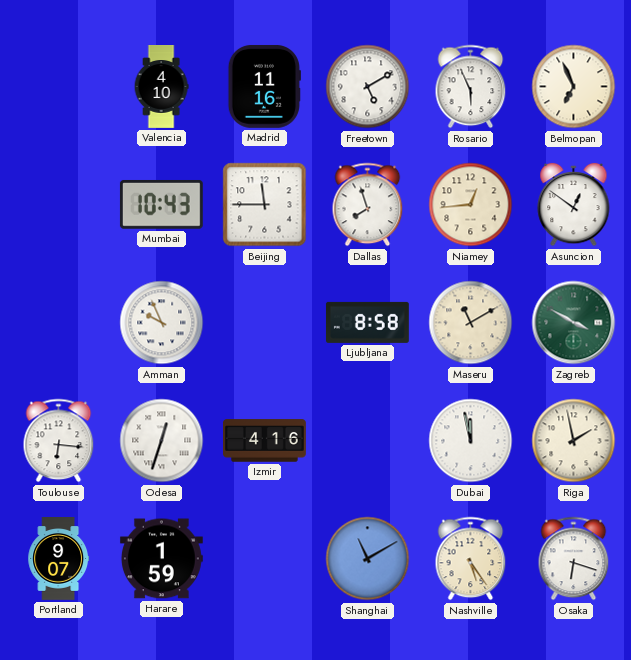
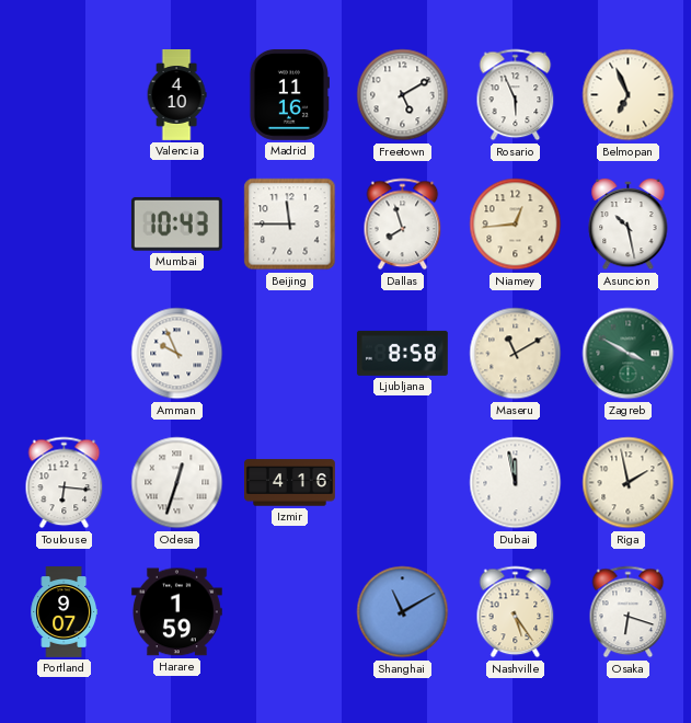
Asuncion: 12:51 -> 10:28
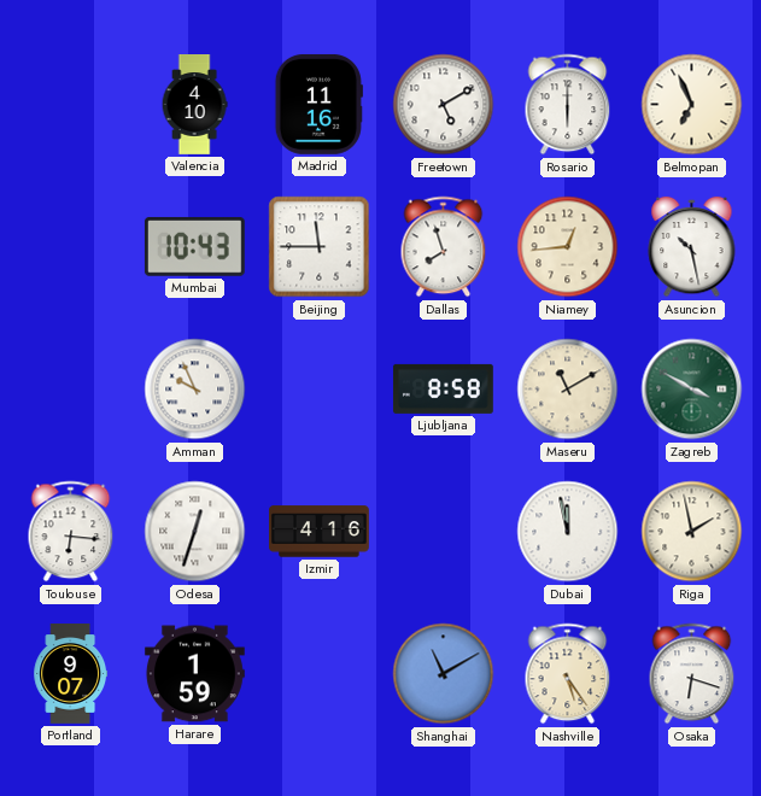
Rosario: 5:56 -> 6:00
